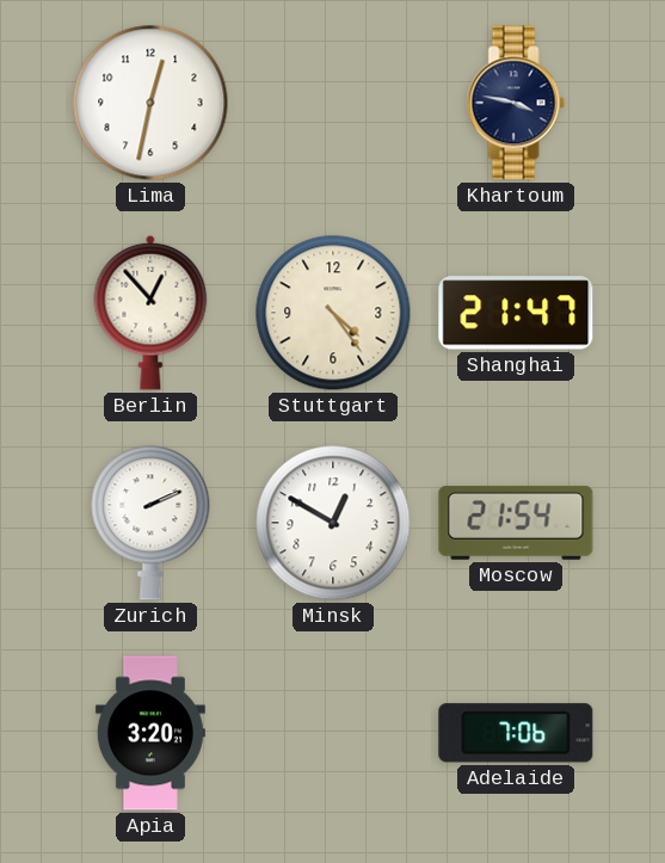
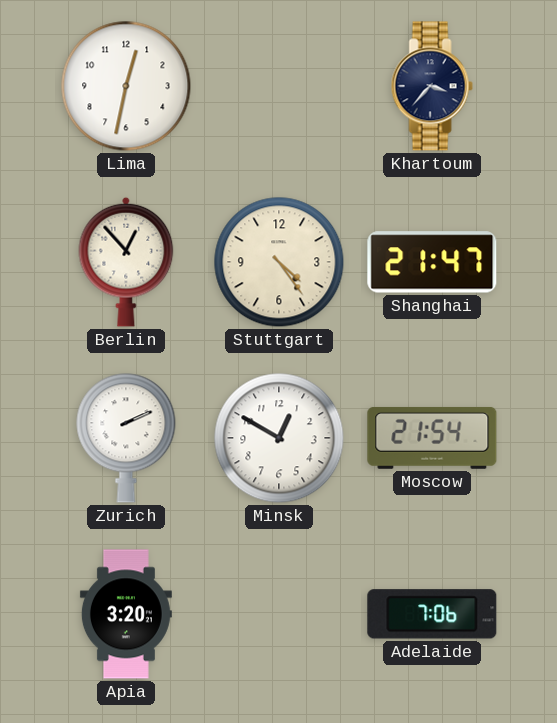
Khartoum: 3:47 -> 3:37
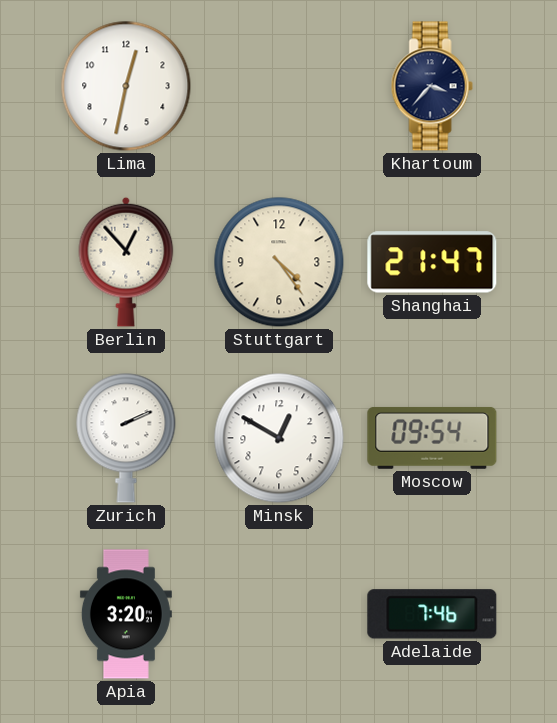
Moscow: 21:54 -> 09:54
Adelaide: 7:06 -> 7:46
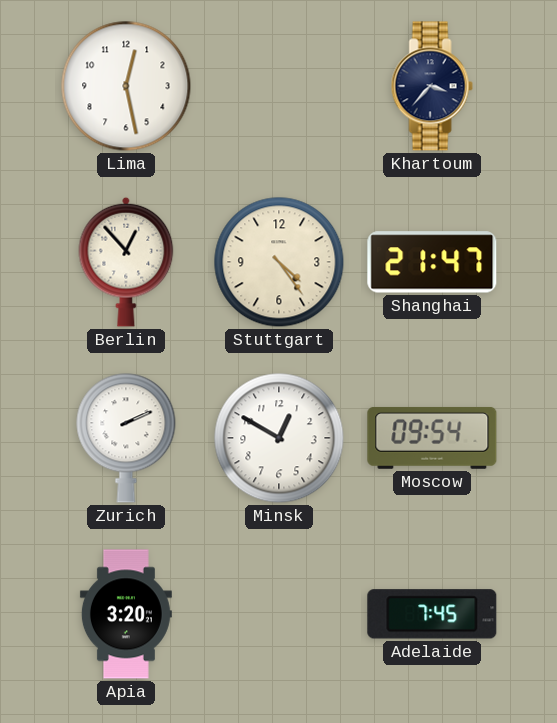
Lima: 12:32 -> 12:28
Adelaide: 7:46 -> 7:45
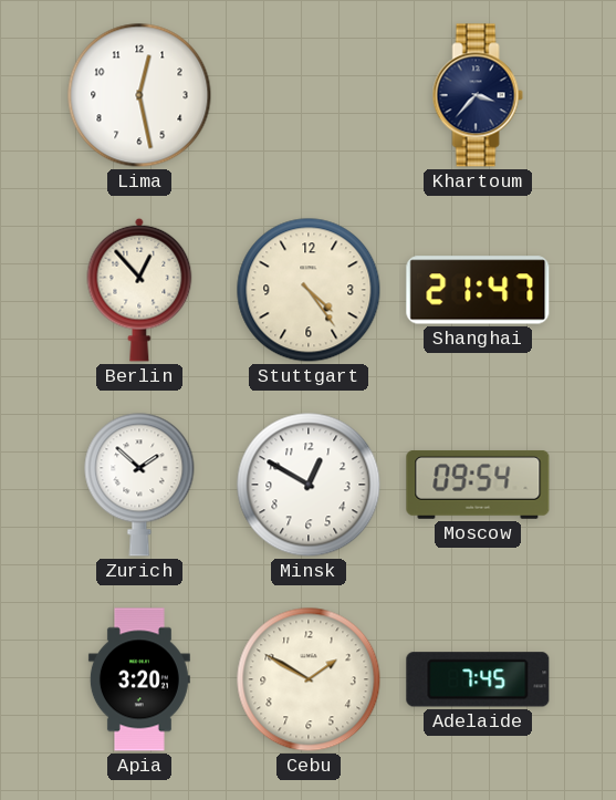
Zurich: 2:11 -> 1:52
Cebu: none -> 1:50
